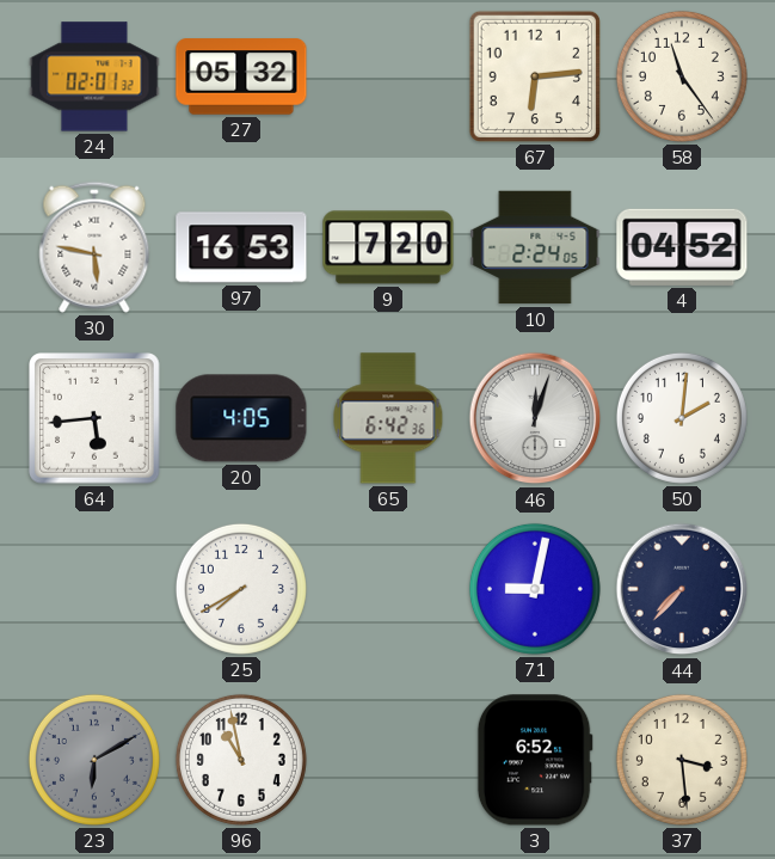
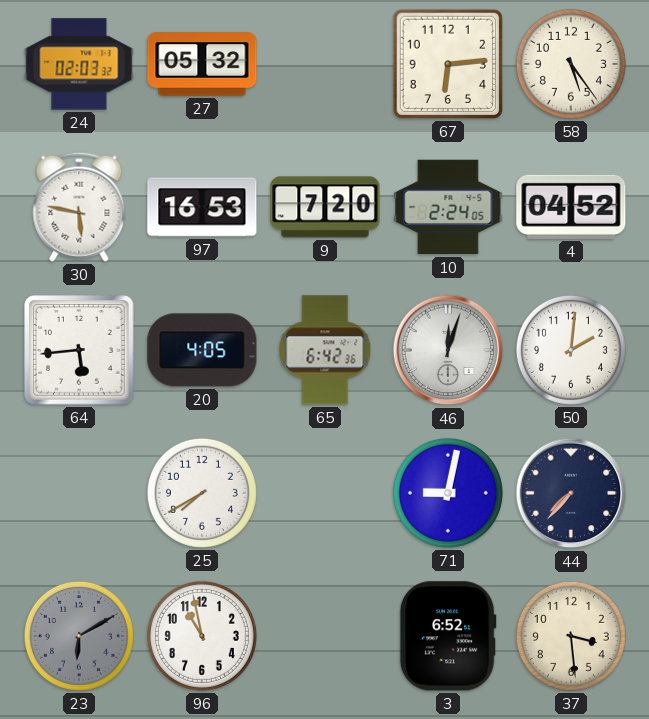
24: 02:01 -> 02:03
58: 11:24 -> 5:24
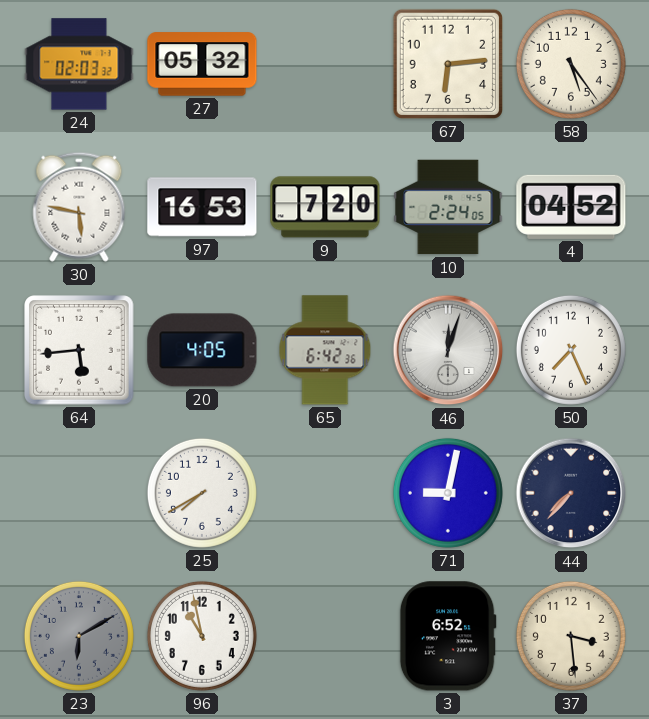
50: 2:01 -> 7:26
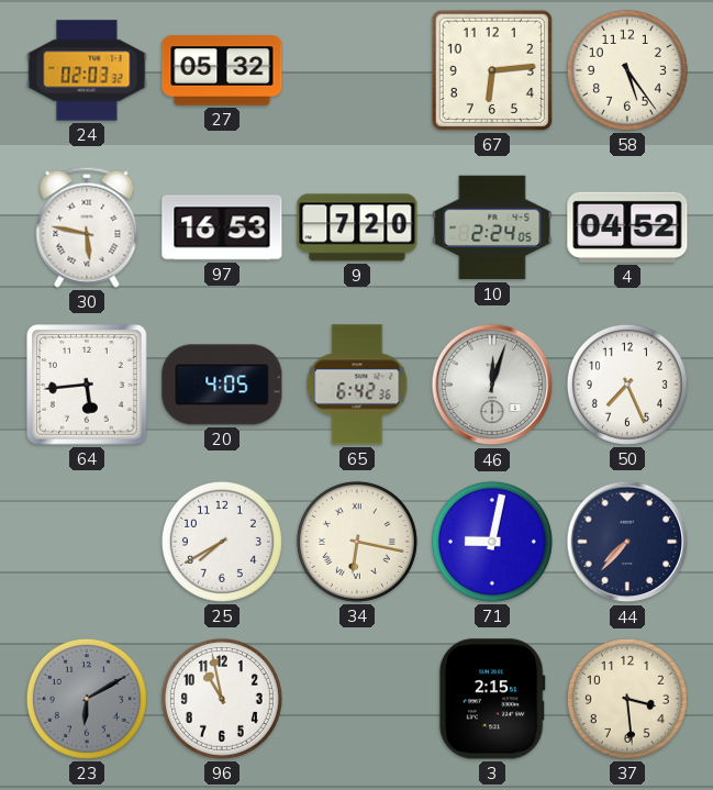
34: none -> 6:17
3: 6:52 -> 2:15
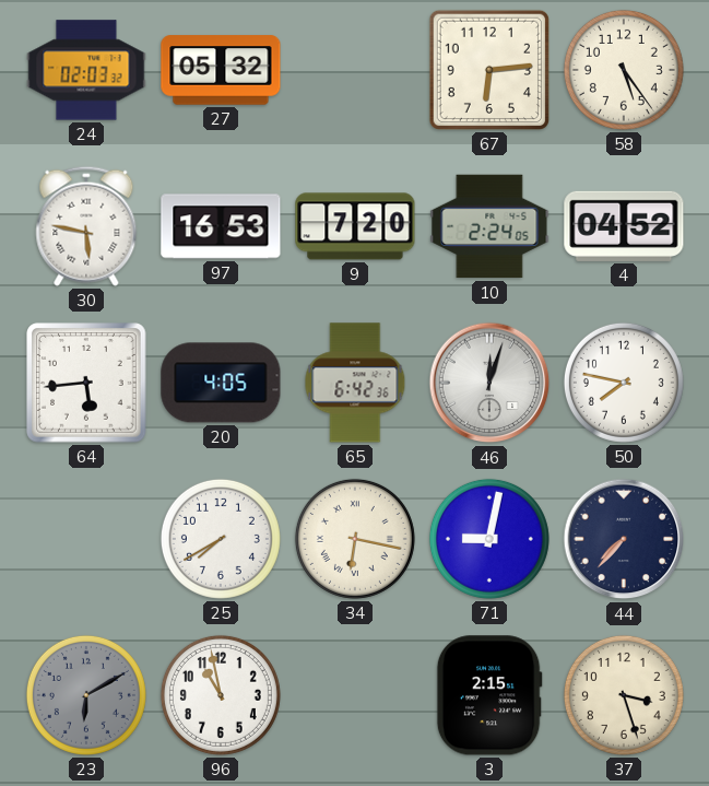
50: 7:26 -> 7:47
37: 3:29 -> 3:27
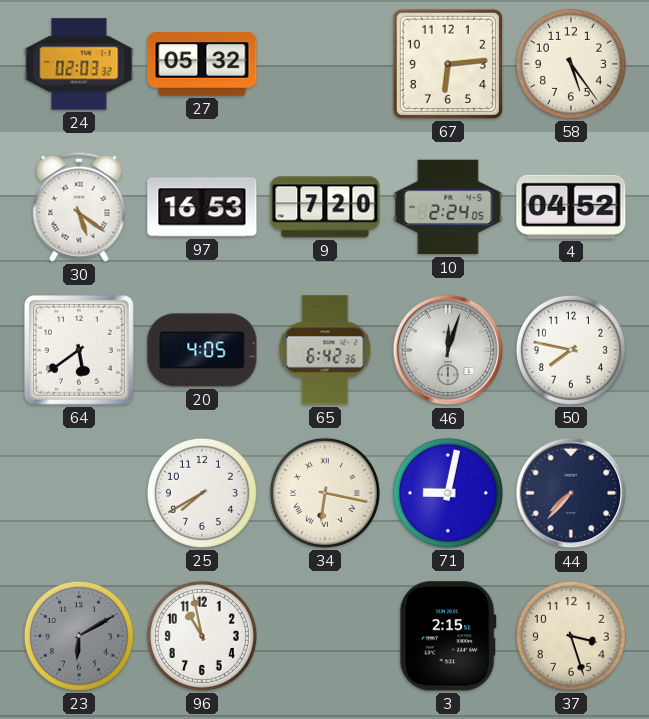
30: 5:47 -> 5:21
64: 5:44 -> 5:39
